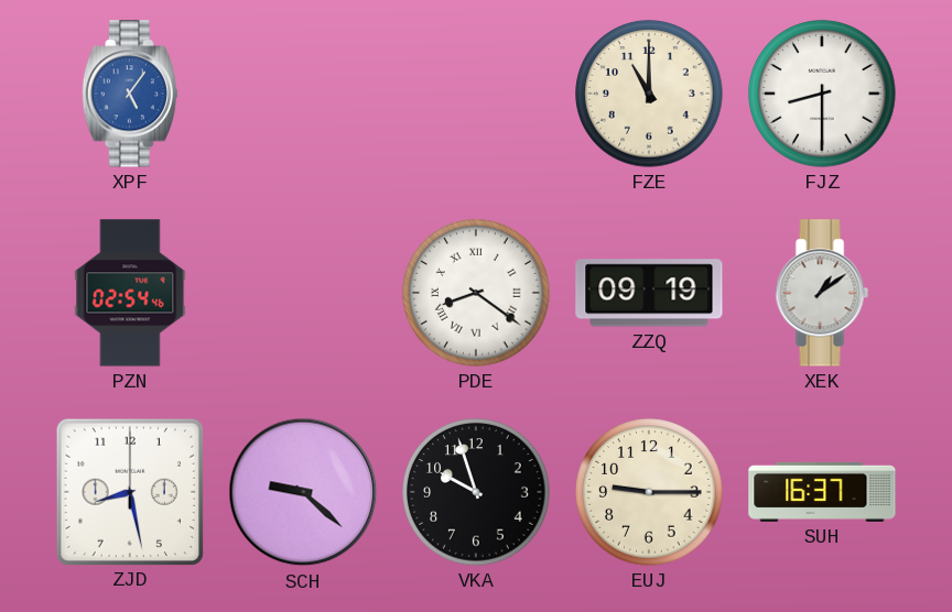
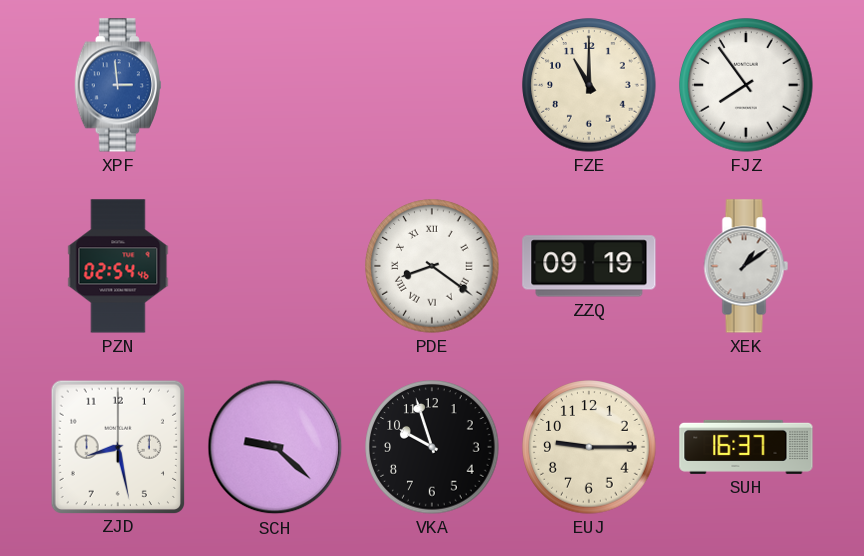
XPF: 5:06 -> 2:59
FJZ: 8:30 -> 7:54
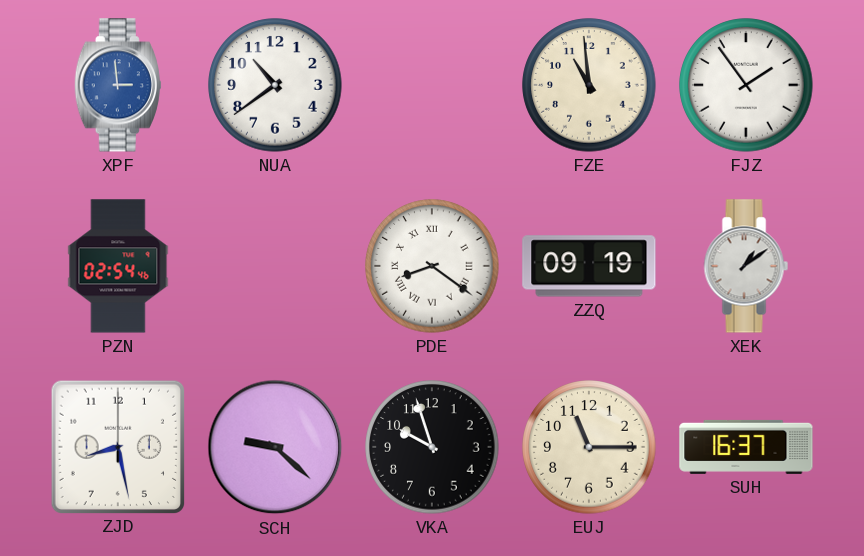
NUA: none -> 10:39
FZE: 11:00 -> 10:59
FJZ: 7:54 -> 1:54
EUJ: 9:15 -> 11:15
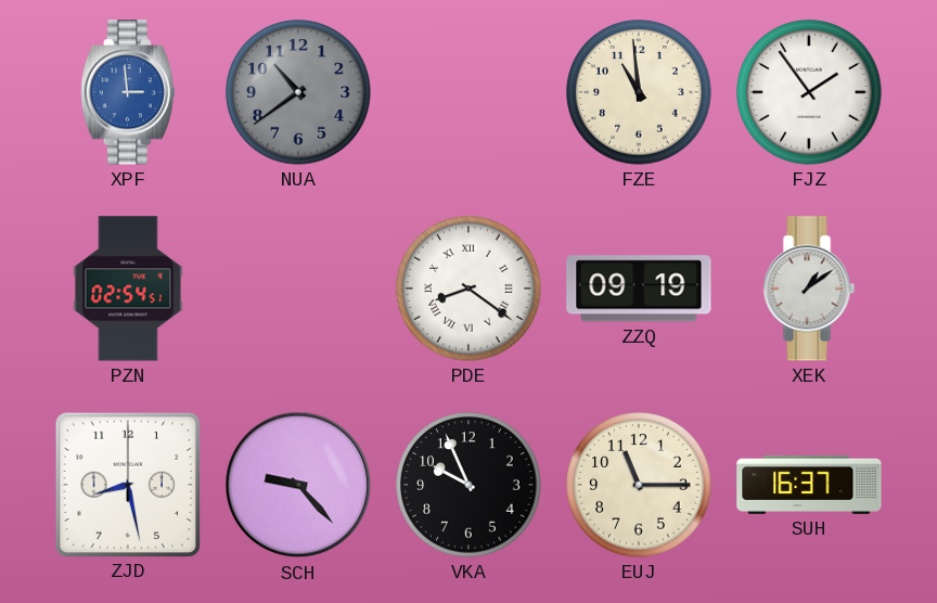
NUA dial: white -> grey
PZN: 02:54:46 -> 02:54:51
SCH: 9:22 -> 9:23
VKA: 9:57 -> 9:56
